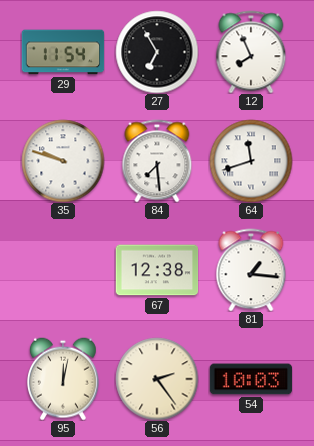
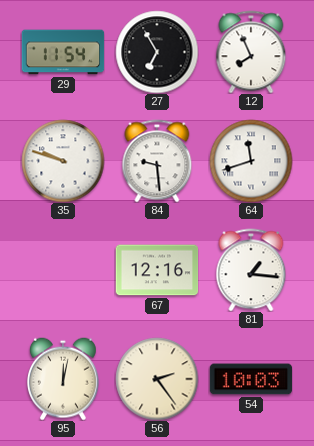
84: 7:29 -> 9:29
67: 12:38 -> 12:16
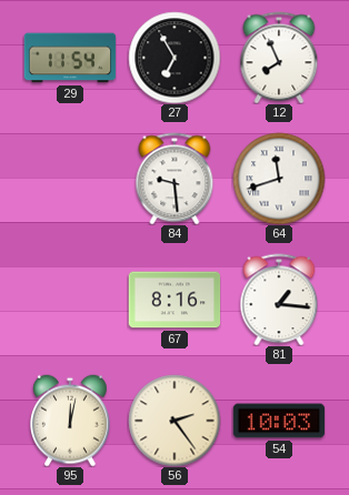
35: 9:48 -> none
67: 12:16 -> 8:16
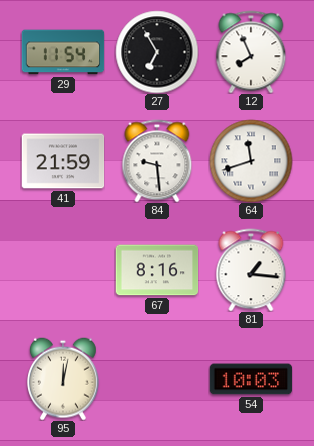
41: none -> 21:59
56: 2:24 -> none
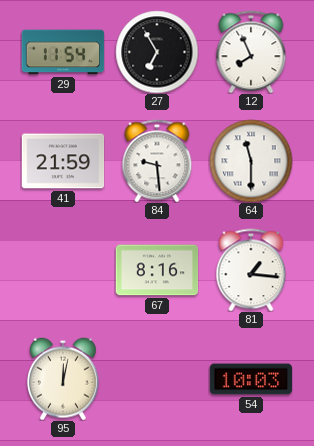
64: 11:42 -> 11:30
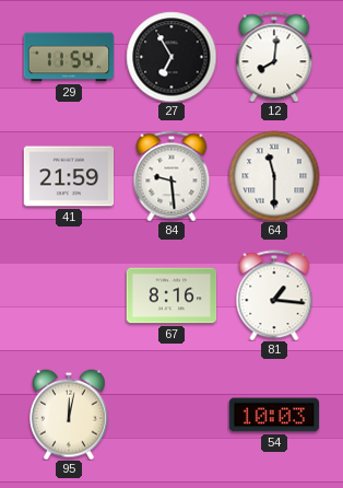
12: 7:56 -> 8:01
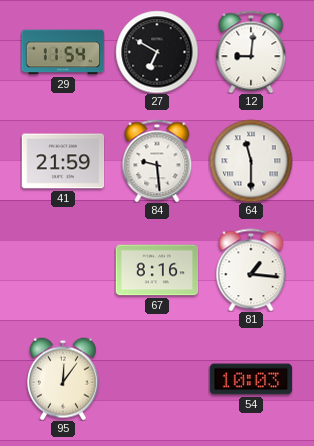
27: 6:55 -> 6:50
12: 8:01 -> 9:01
95: 12:02 -> 12:06
